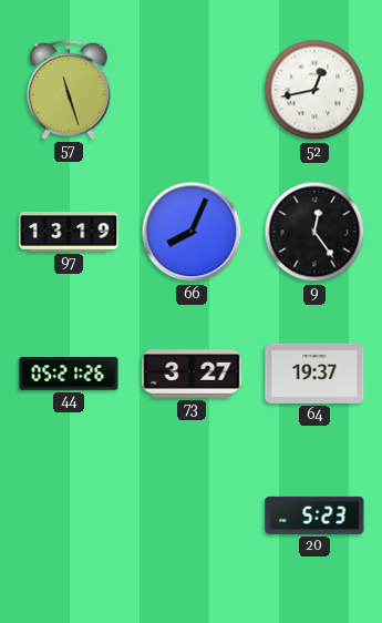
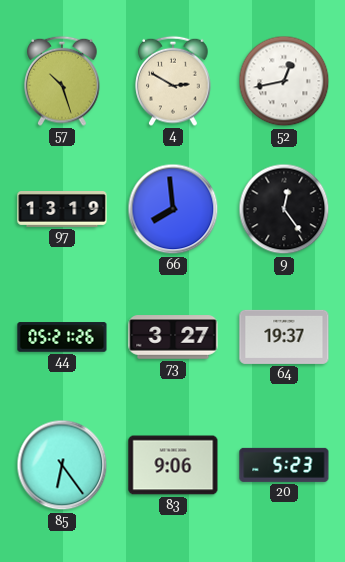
57: 11:27 -> 10:27
4: none -> 2:50
66: 8:04 -> 7:59
85: none -> 6:24
83: none -> 9:06
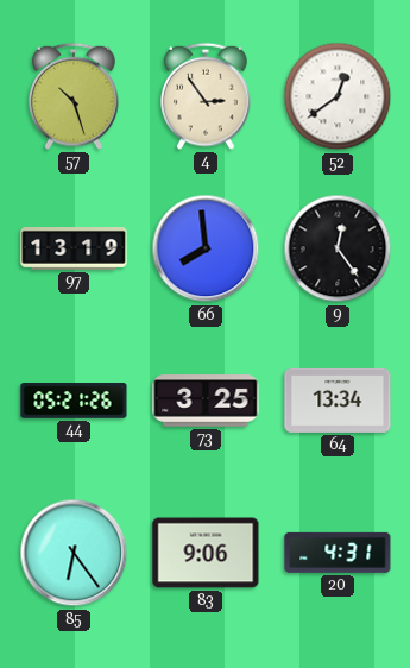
4: 2:50 -> 2:54
52: 12:43 -> 12:39
73: 3:27 -> 3:25
64: 19:37 -> 13:34
20: 5:23 -> 4:31
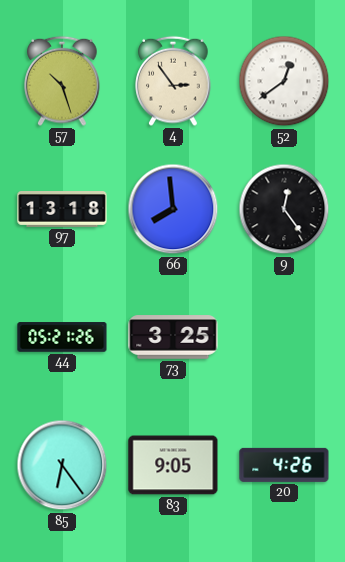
97: 13:19 -> 13:18
64: 13:34 -> none
83: 9:06 -> 9:05
20: 4:31 -> 4:26
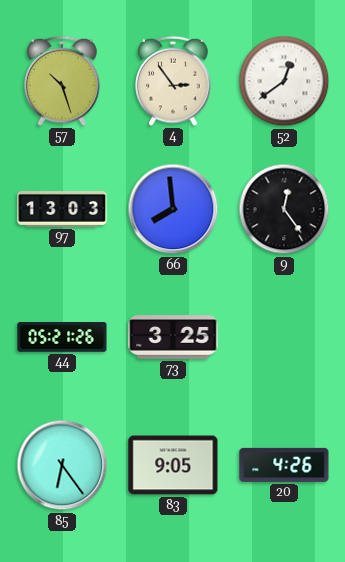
97: 13:18 -> 13:03
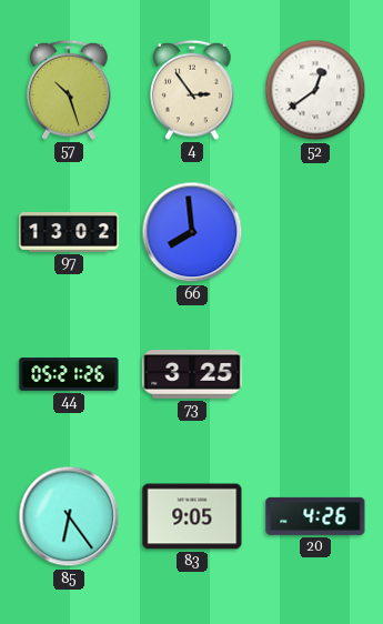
97: 13:03 -> 13:02
9: 12:24 -> none
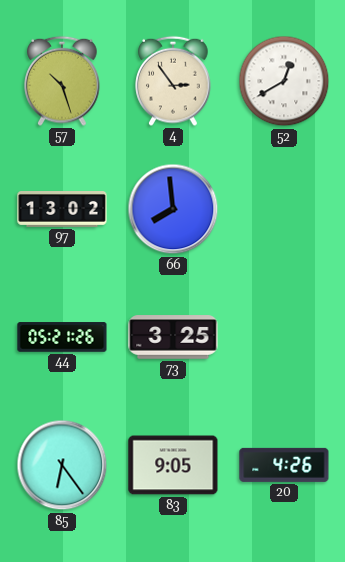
52: 12:39 -> 12:40
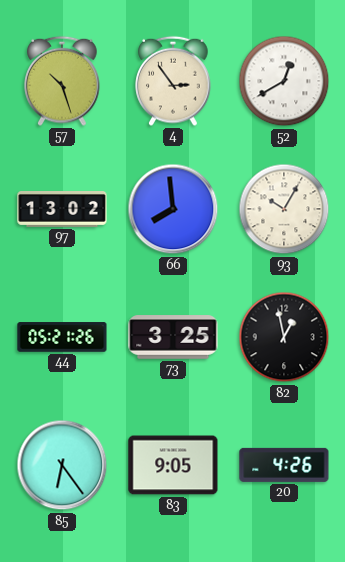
93: none -> 10:05
82: none -> 12:58
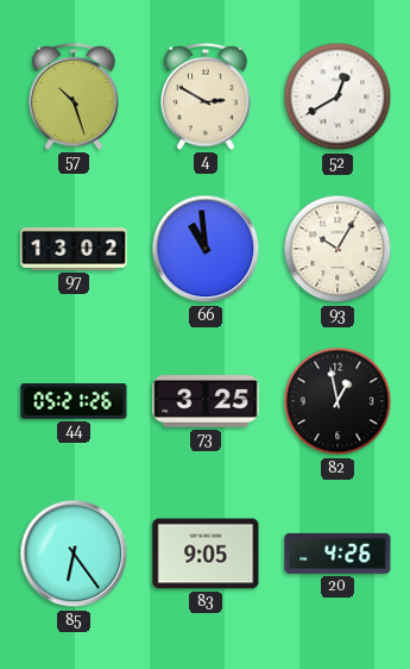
4: 2:54 -> 2:50
66: 7:59 -> 10:59
